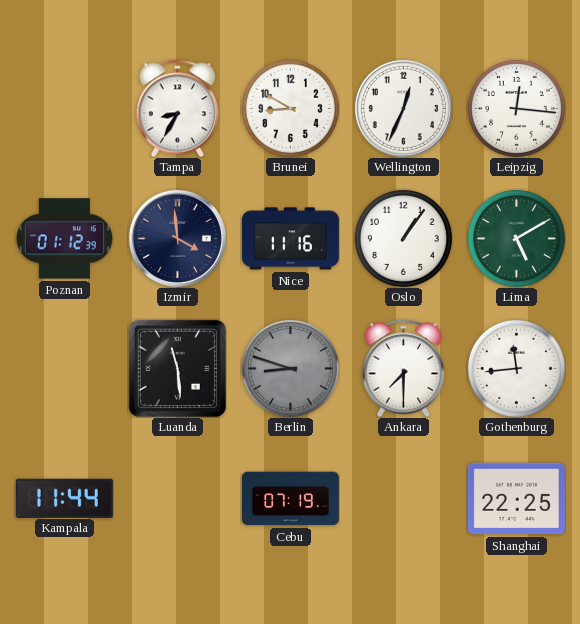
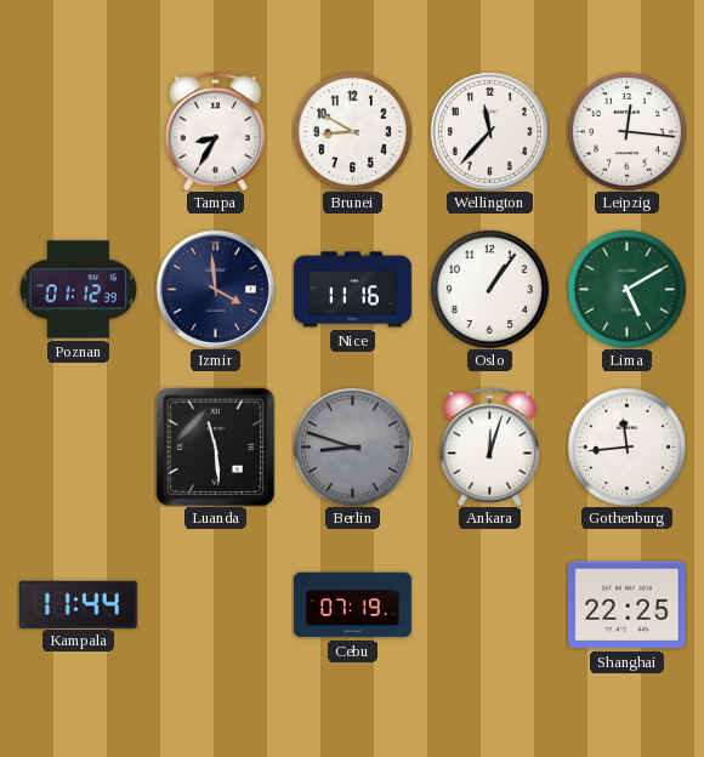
Wellington: 12:34 -> 11:37
Ankara: 7:30 -> 12:03
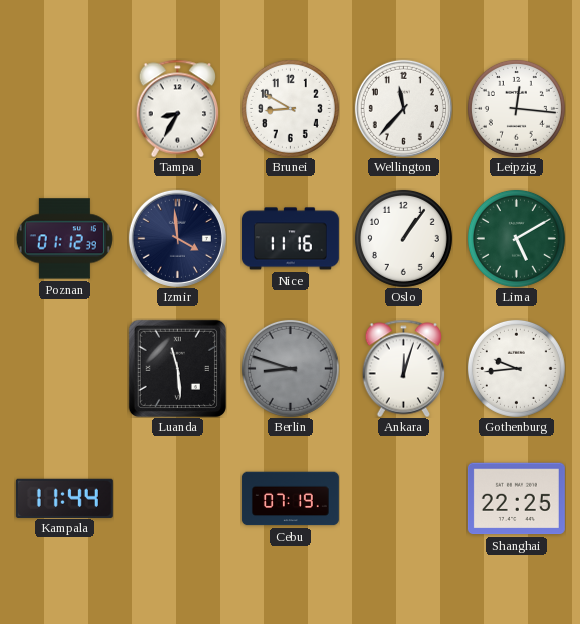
Gothenburg: 11:44 -> 9:44
